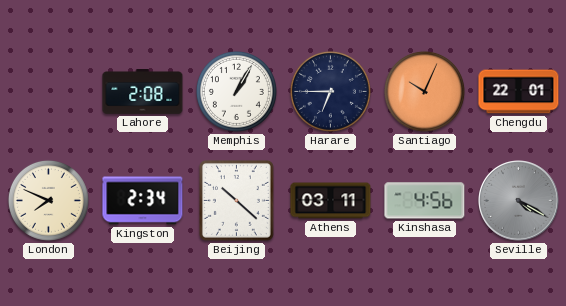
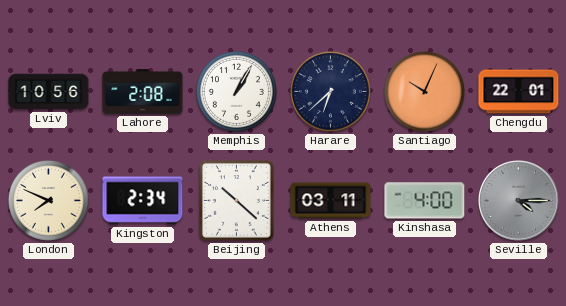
Lviv: none -> 10:56
Harare: 6:45 -> 6:38
Kinshasa: 4:56 -> 4:00
Seville: 4:20 -> 4:15
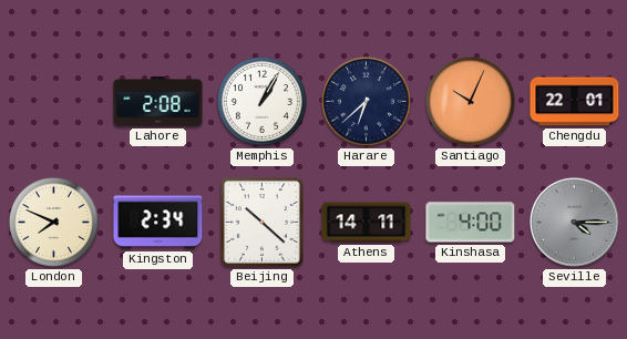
Lviv: 10:56 -> none
Athens: 03:11 -> 14:11
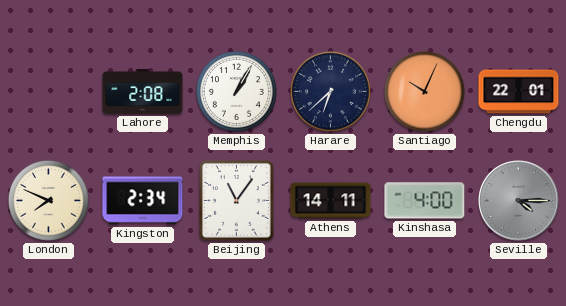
Beijing: 10:22 -> 11:06
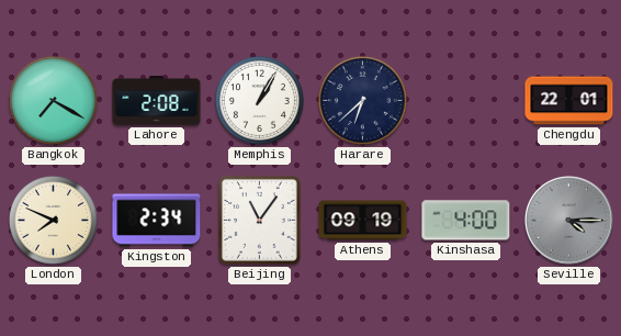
Bangkok: none -> 7:20
Santiago: 10:04 -> none
Athens: 14:11 -> 09:19
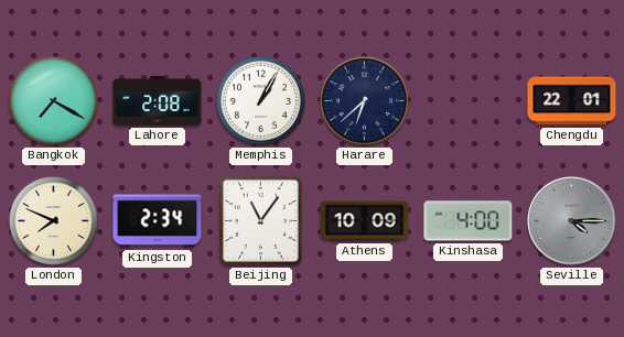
Athens: 09:19 -> 10:09
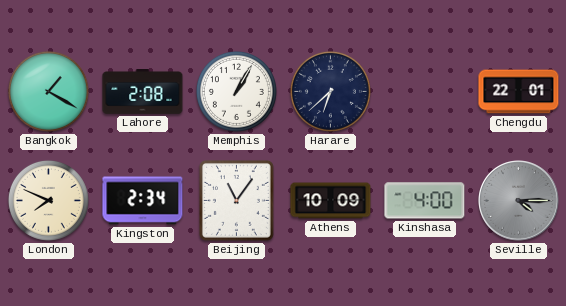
Bangkok: 7:20 -> 1:20
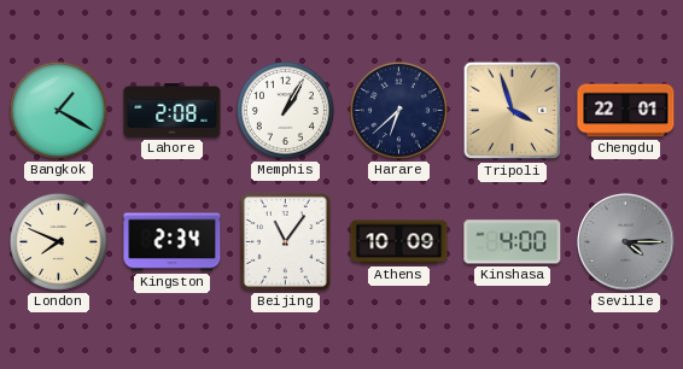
Tripoli: none -> 3:57
